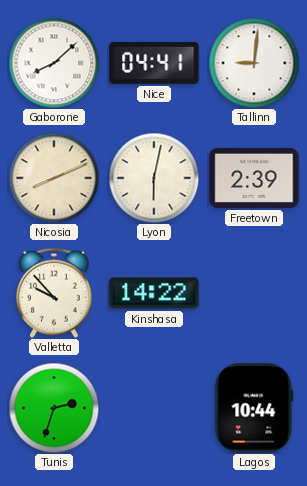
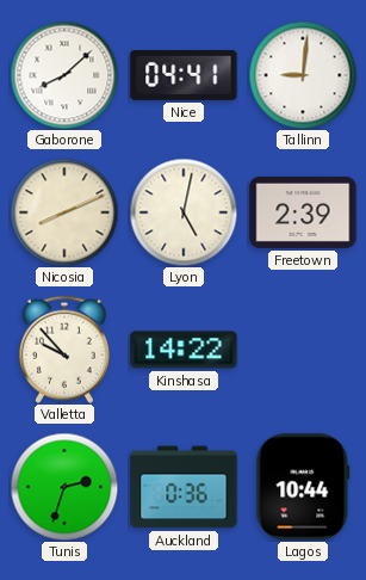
Lyon: 6:02 -> 5:02
Auckland: none -> 0:36
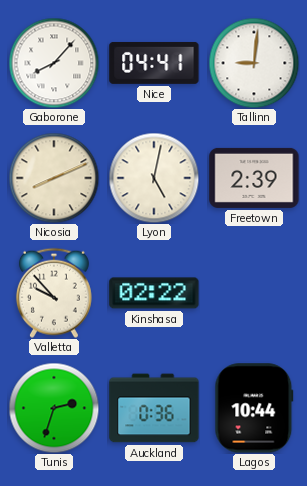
Gaborone: 8:08 -> 8:07
Kinshasa: 14:22 -> 02:22
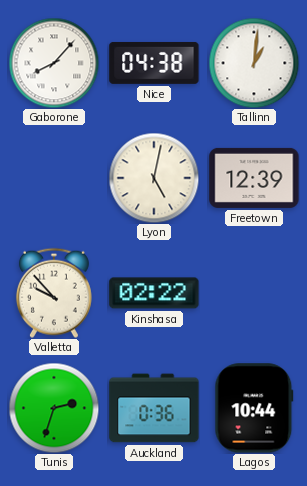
Nice: 04:41 -> 04:38
Tallinn: 9:01 -> 1:01
Nicosia: 8:11 -> none
Freetown: 2:39 -> 12:39
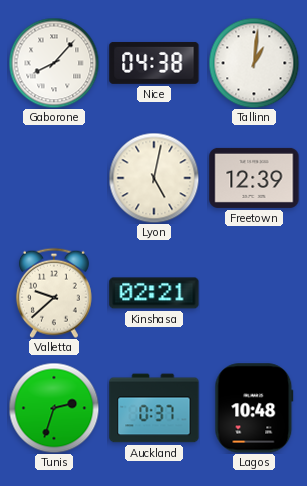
Valletta: 9:53 -> 9:38
Kinshasa: 02:22 -> 02:21
Auckland: 0:36 -> 0:37
Lagos: 10:44 -> 10:48
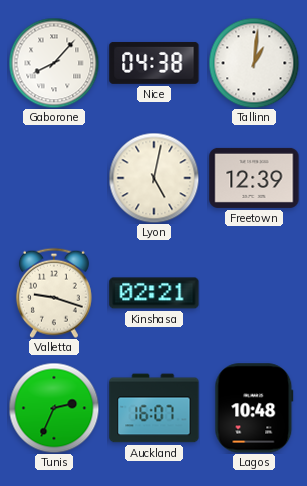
Valletta: 9:38 -> 9:18
Tunis: 2:33 -> 2:34
Auckland: 0:37 -> 16:07
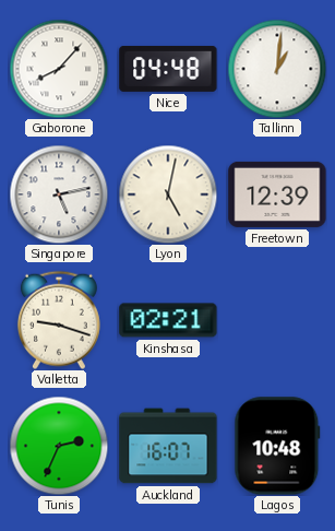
Nice: 04:38 -> 04:48
Singapore: none -> 5:13
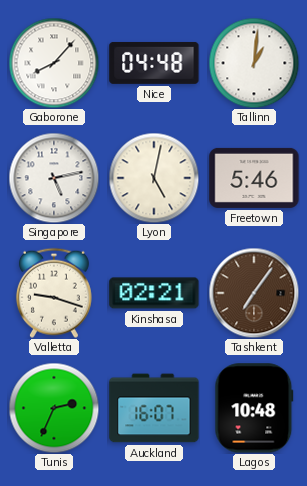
Freetown: 12:39 -> 5:46
Tashkent: none -> 7:06
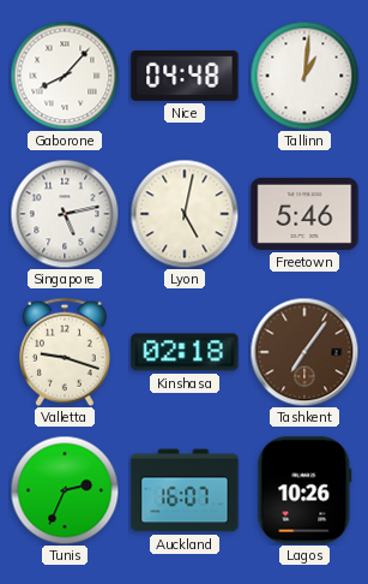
Kinshasa: 02:21 -> 02:18
Lagos: 10:48 -> 10:26
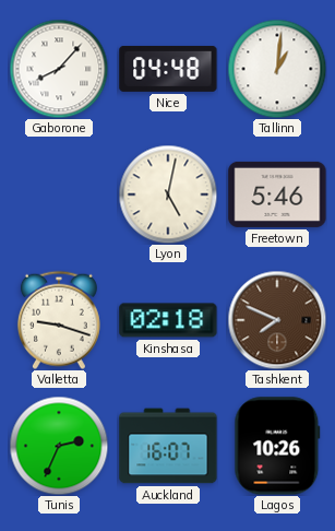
Singapore: 5:13 -> none
Tashkent: 7:06 -> 7:49
